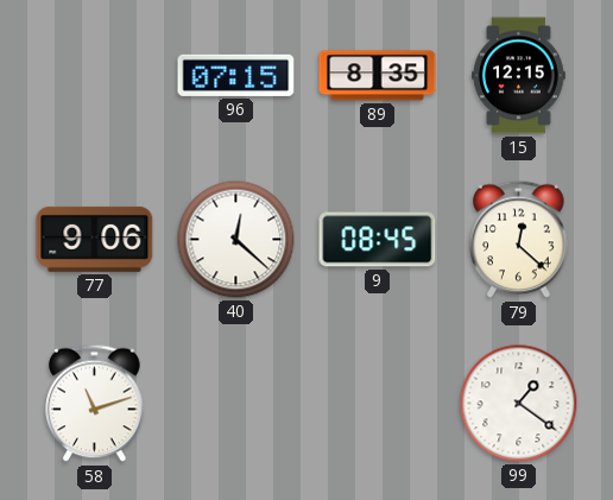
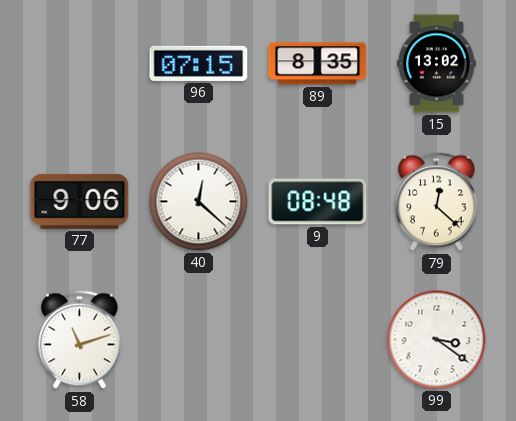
15: 12:15 -> 13:02
9: 08:45 -> 08:48
99: 1:21 -> 3:21
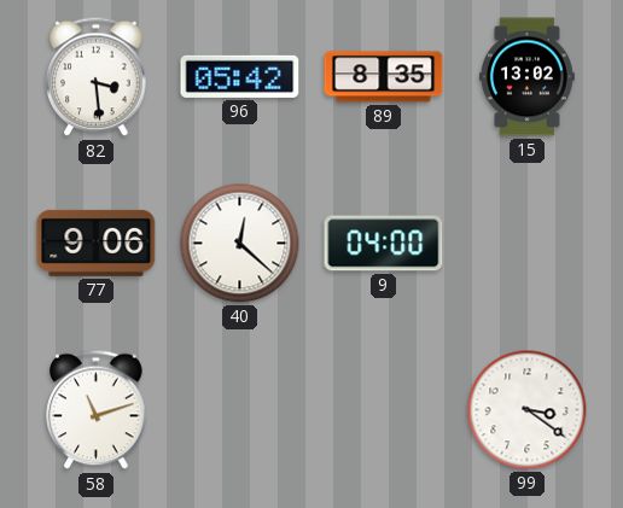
82: none -> 3:29
96: 07:15 -> 05:42
9: 08:48 -> 04:00
79: 12:22 -> none
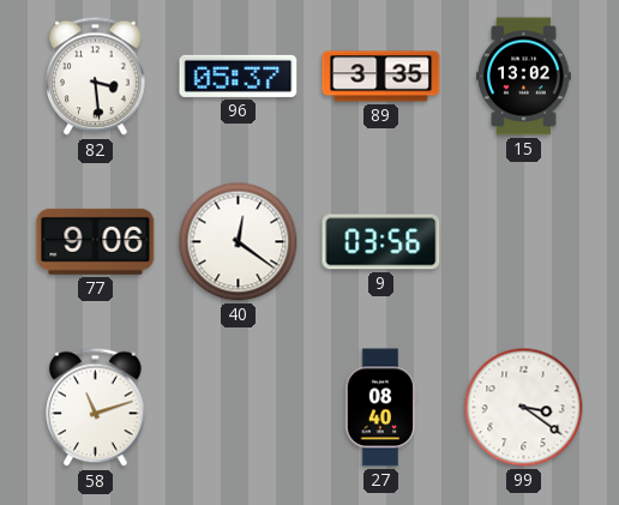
96: 05:42 -> 05:37
89: 8:35 -> 3:35
40: 12:22 -> 12:21
9: 04:00 -> 03:56
27: none -> 08:40
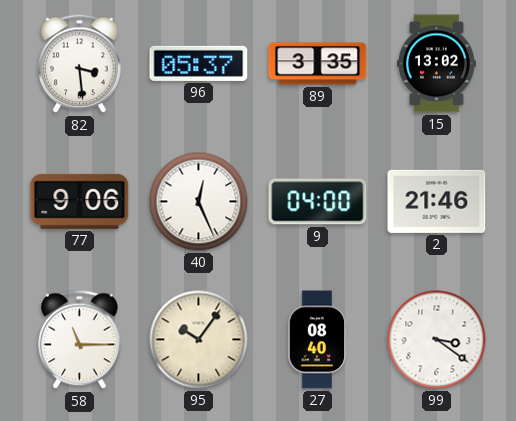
40: 12:21 -> 12:26
9: 03:56 -> 04:00
2: none -> 21:46
58: 11:12 -> 11:15
95: none -> 10:06
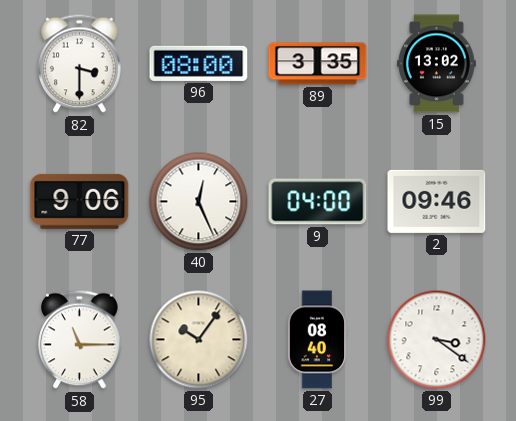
82: 3:29 -> 3:30
96: 05:37 -> 08:00
2: 21:46 -> 09:46
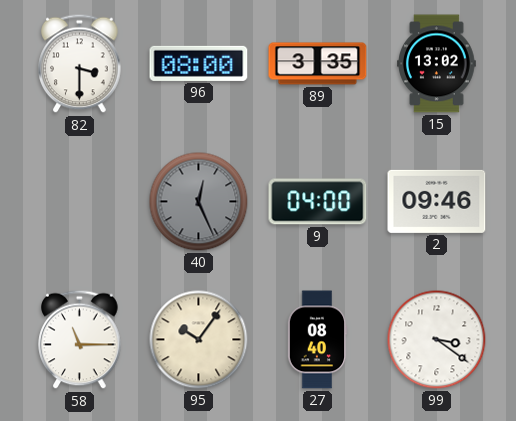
77: 9:06 -> none
40 dial: white -> grey
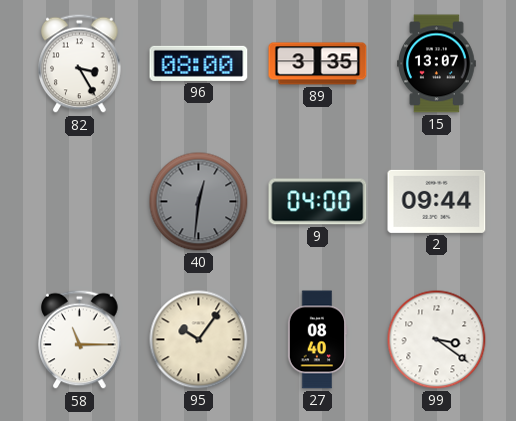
82: 3:30 -> 3:25
15: 13:02 -> 13:07
40: 12:26 -> 12:31
2: 09:46 -> 09:44
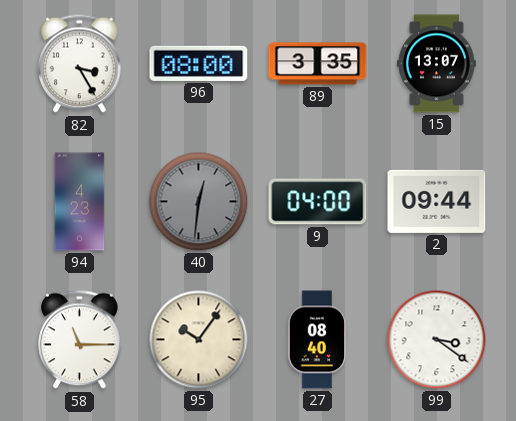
94: none -> 4:23
